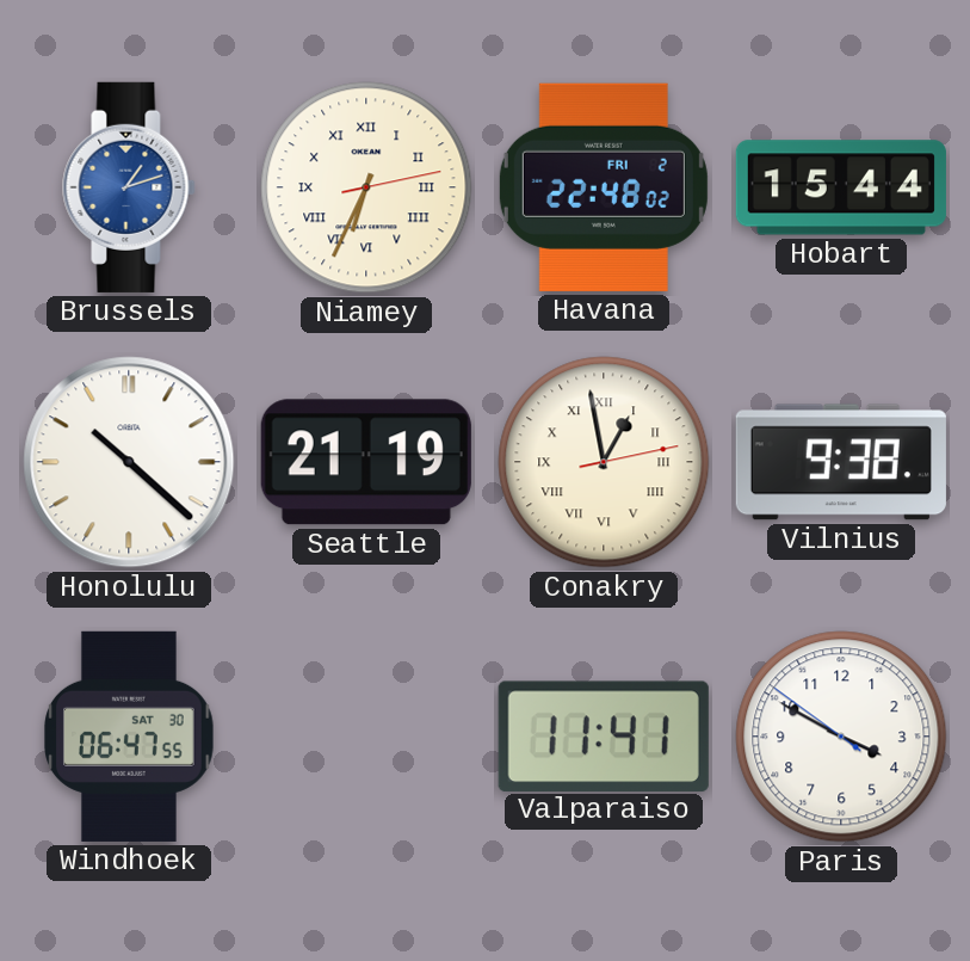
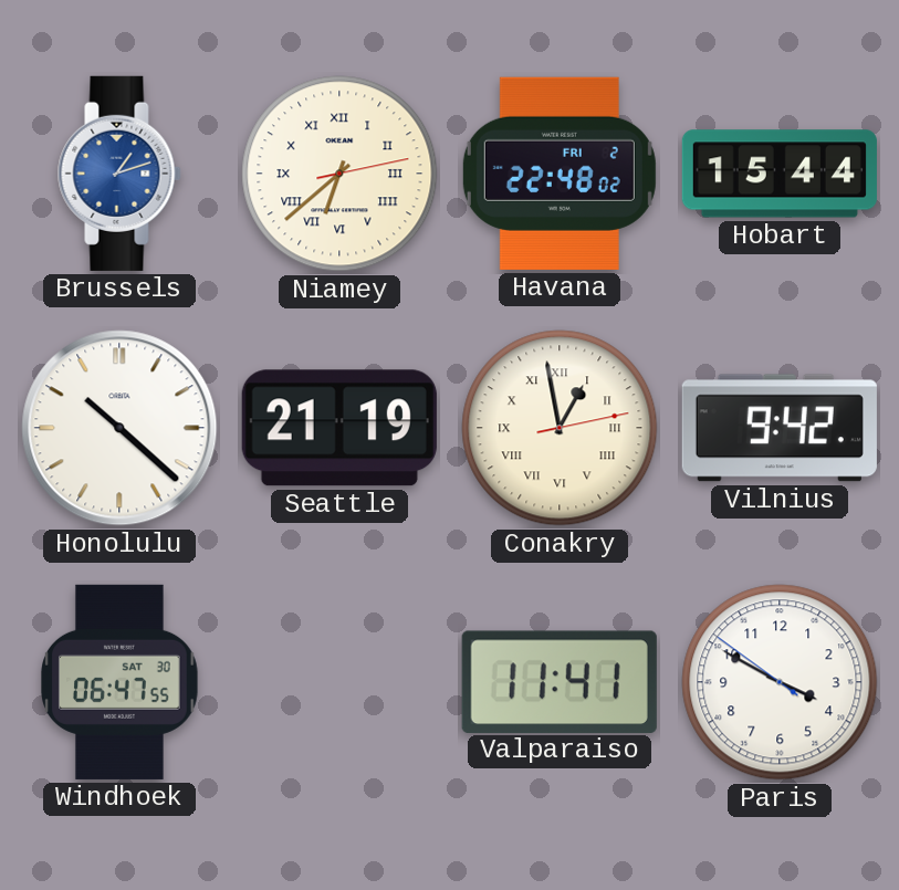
Niamey: 6:34 -> 6:38
Vilnius: 9:38 -> 9:42
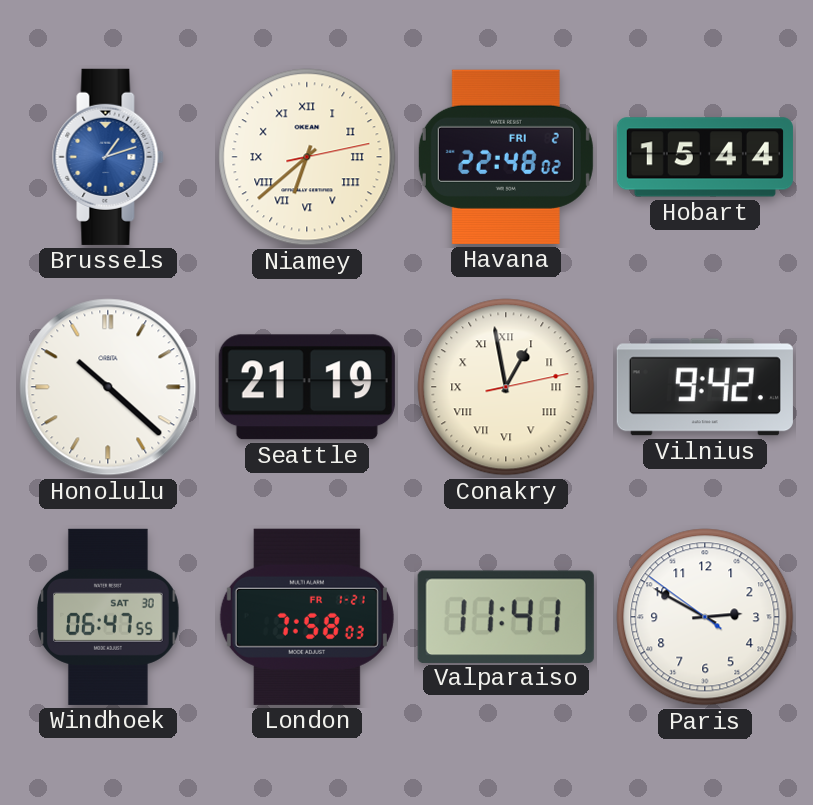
London: none -> 7:58
Paris: 3:49 -> 2:49
